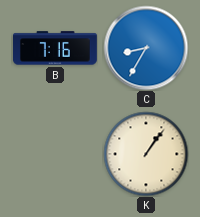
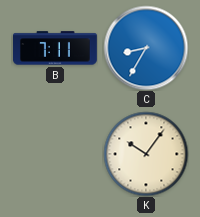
B: 7:16 -> 7:11
K: 1:06 -> 10:06
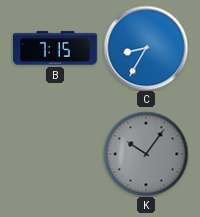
B: 7:11 -> 7:15
K dial: cream -> grey
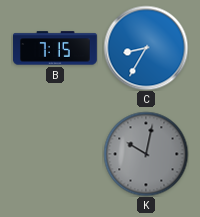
K: 10:06 -> 10:02
